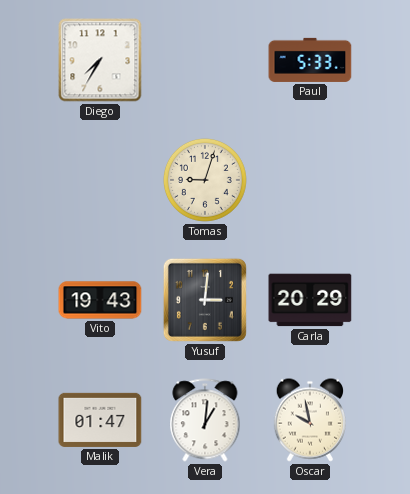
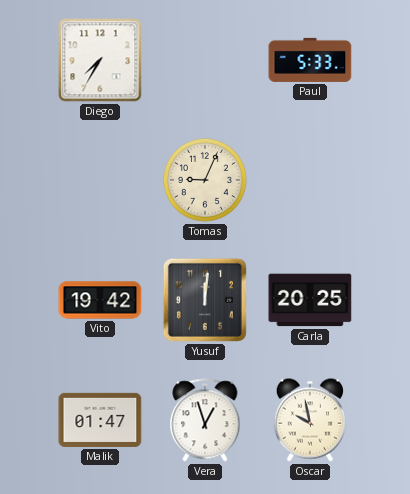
Tomas: 9:03 -> 9:04
Vito: 19:43 -> 19:42
Yusuf: 3:01 -> 12:01
Carla: 20:29 -> 20:25
Vera: 1:01 -> 12:57
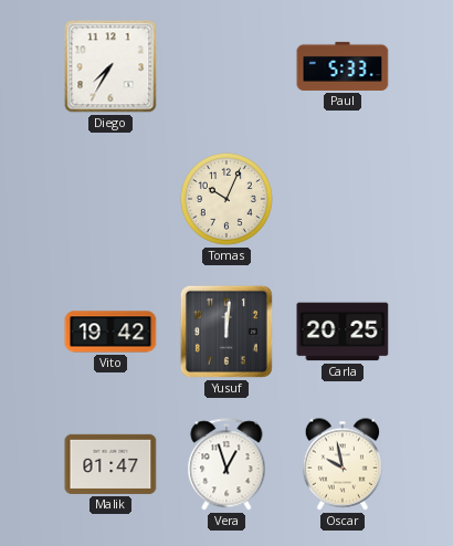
Tomas: 9:04 -> 10:04
